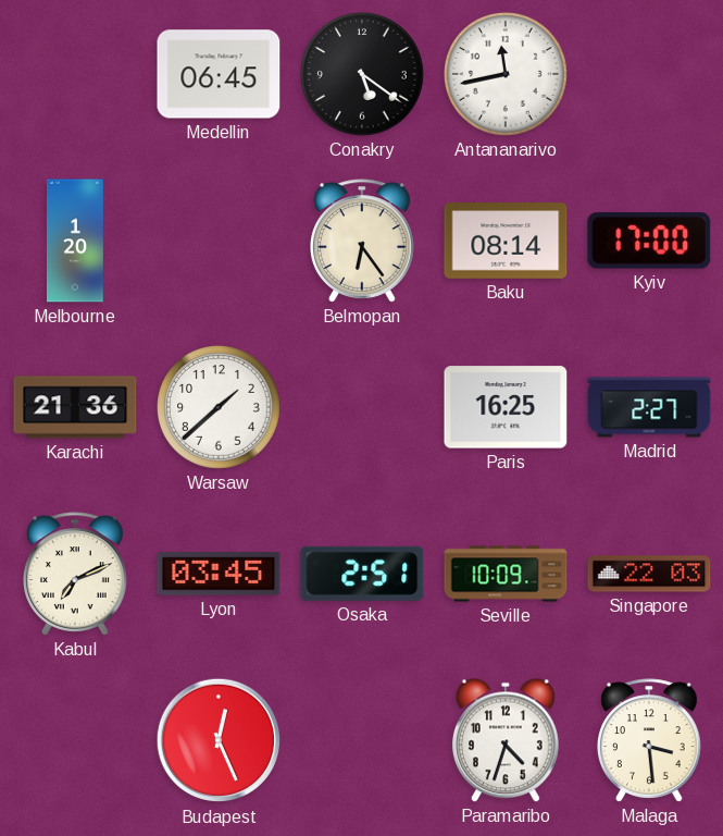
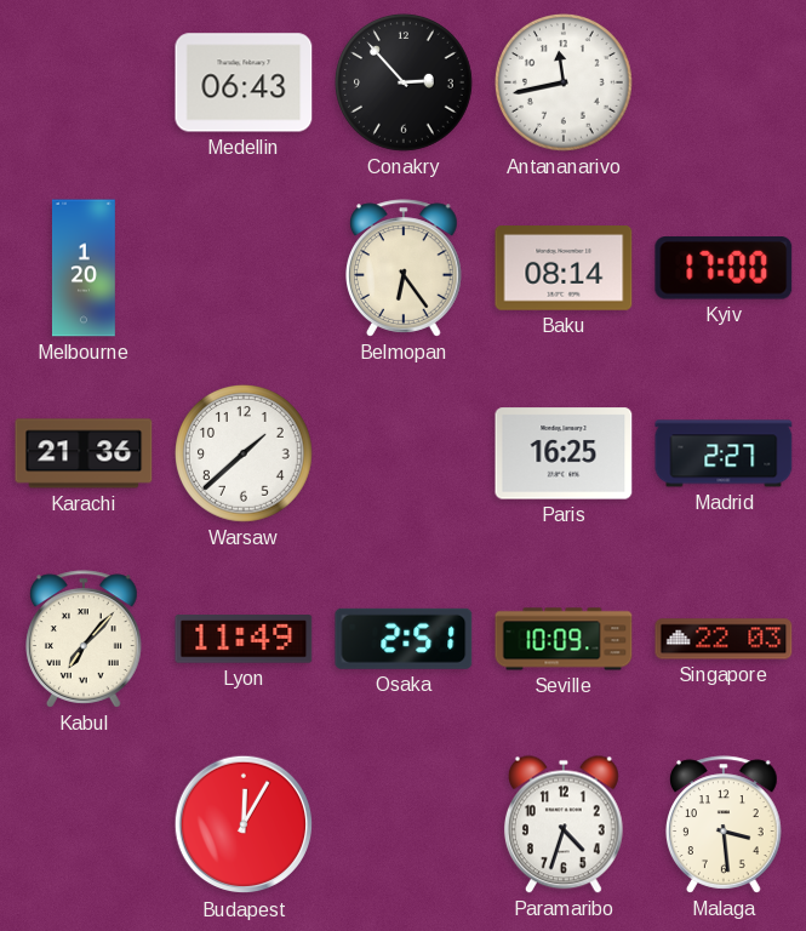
Medellin: 06:45 -> 06:43
Conakry: 5:21 -> 2:53
Kabul: 7:11 -> 7:07
Lyon: 03:45 -> 11:49
Budapest: 12:26 -> 12:05
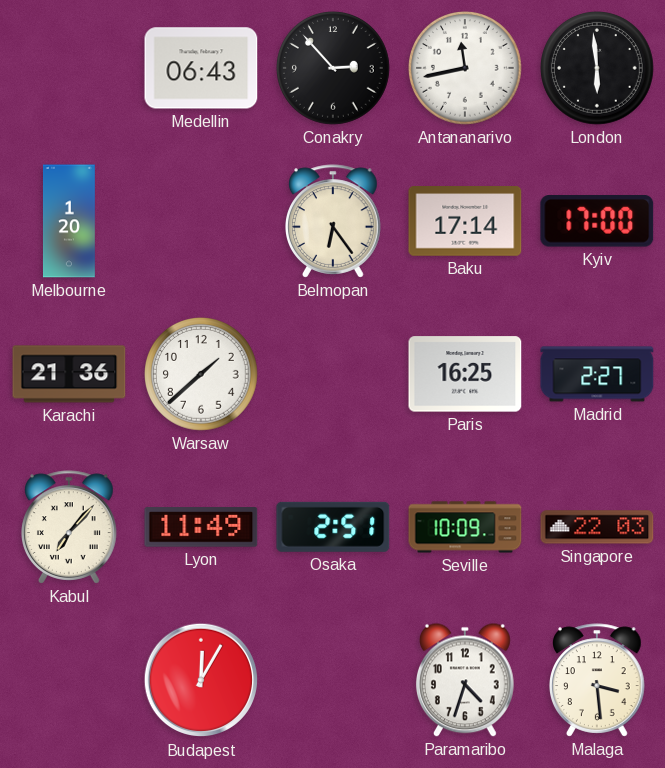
London: none -> 5:59
Baku: 08:14 -> 17:14
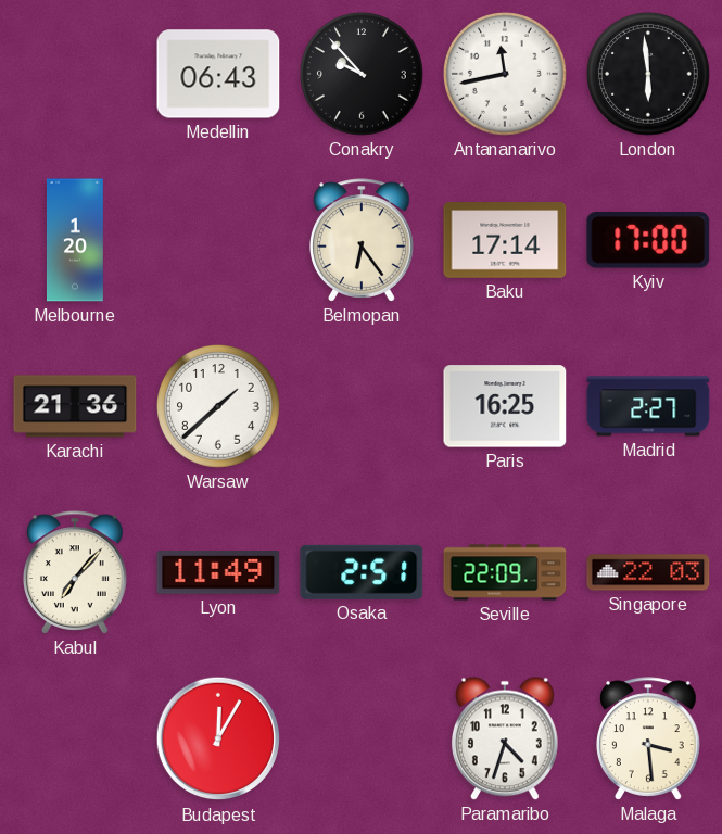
Conakry: 2:53 -> 9:53
Seville: 10:09 -> 22:09
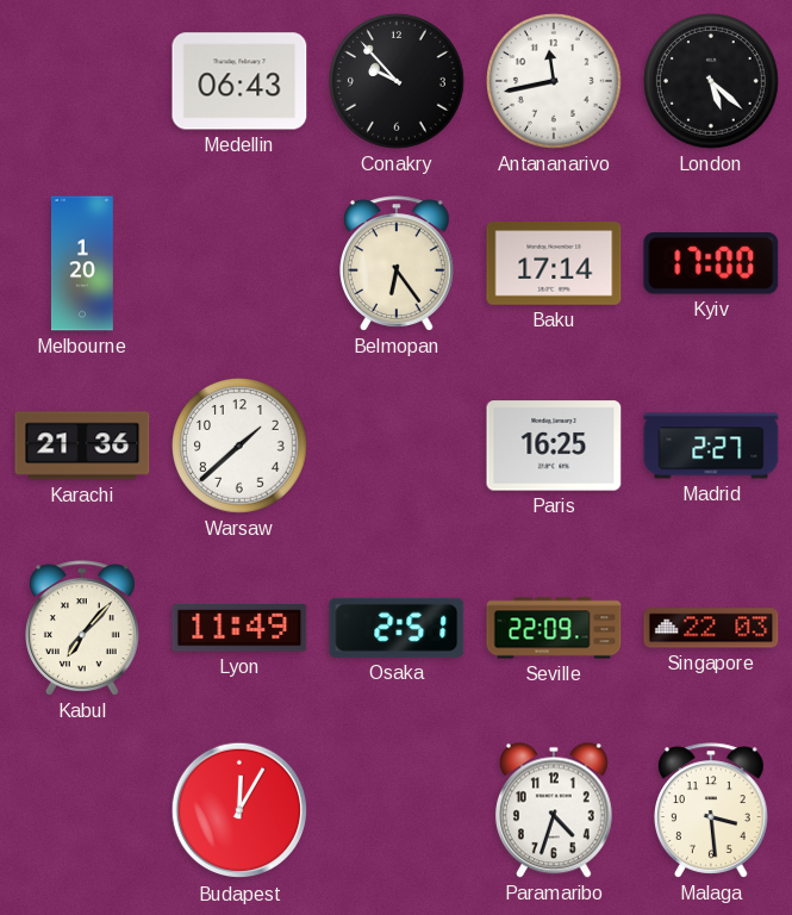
London: 5:59 -> 5:22
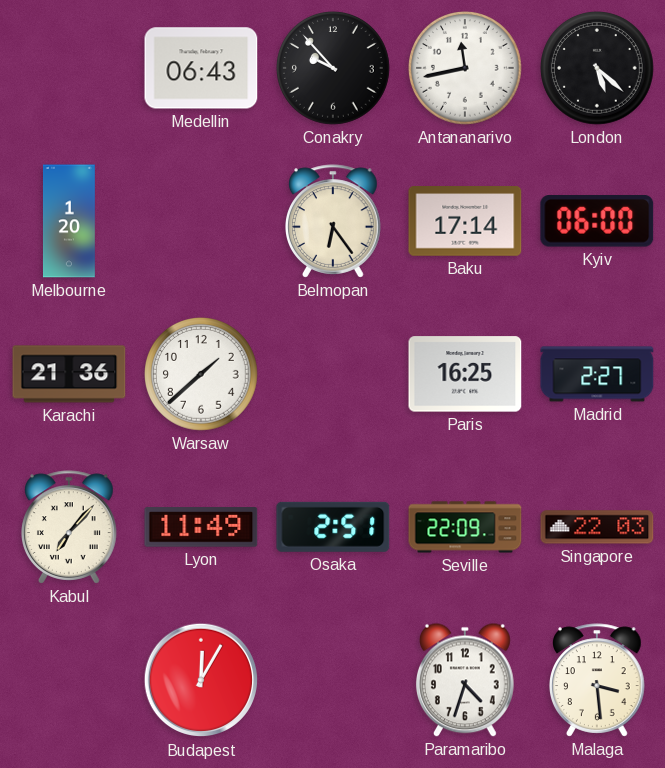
Kyiv: 17:00 -> 06:00
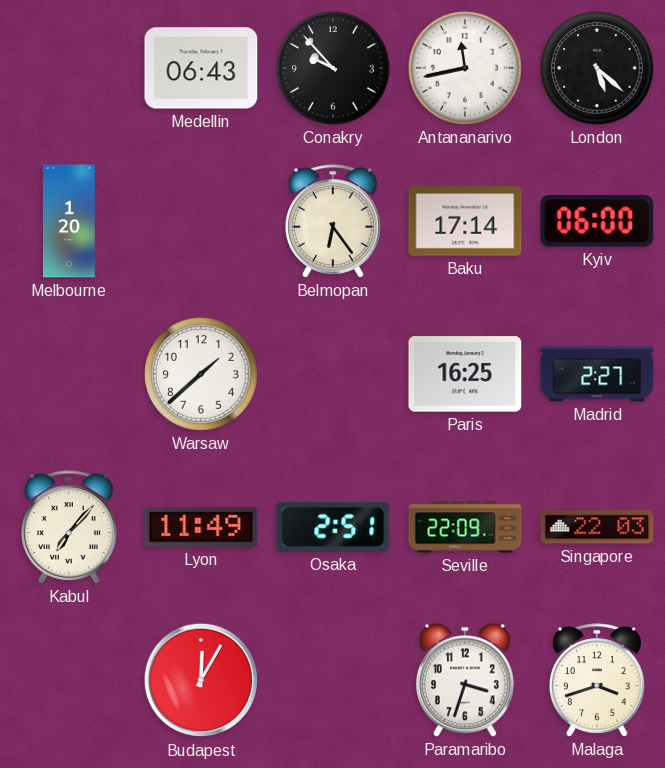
Karachi: 21:36 -> none
Paramaribo: 4:33 -> 3:33
Malaga: 3:29 -> 3:42
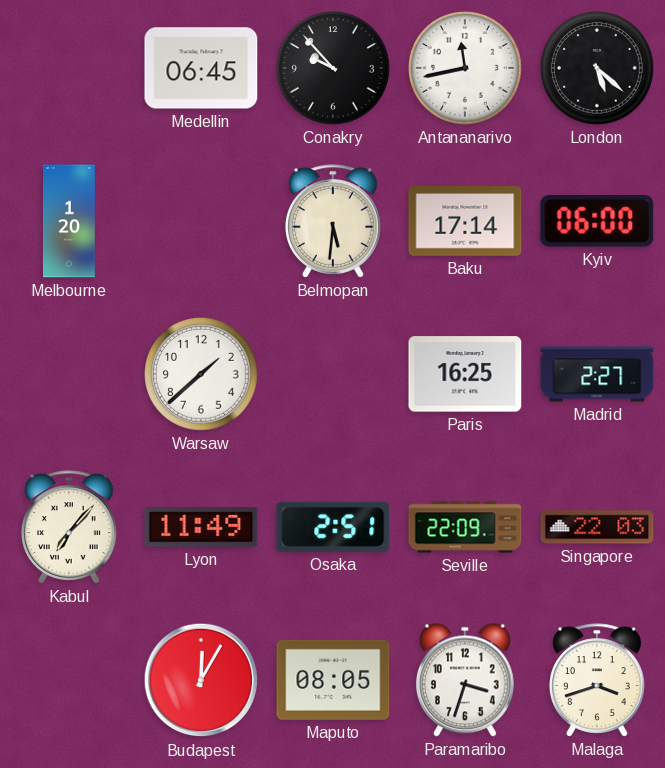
Medellin: 06:43 -> 06:45
Belmopan: 6:24 -> 5:31
Maputo: none -> 08:05
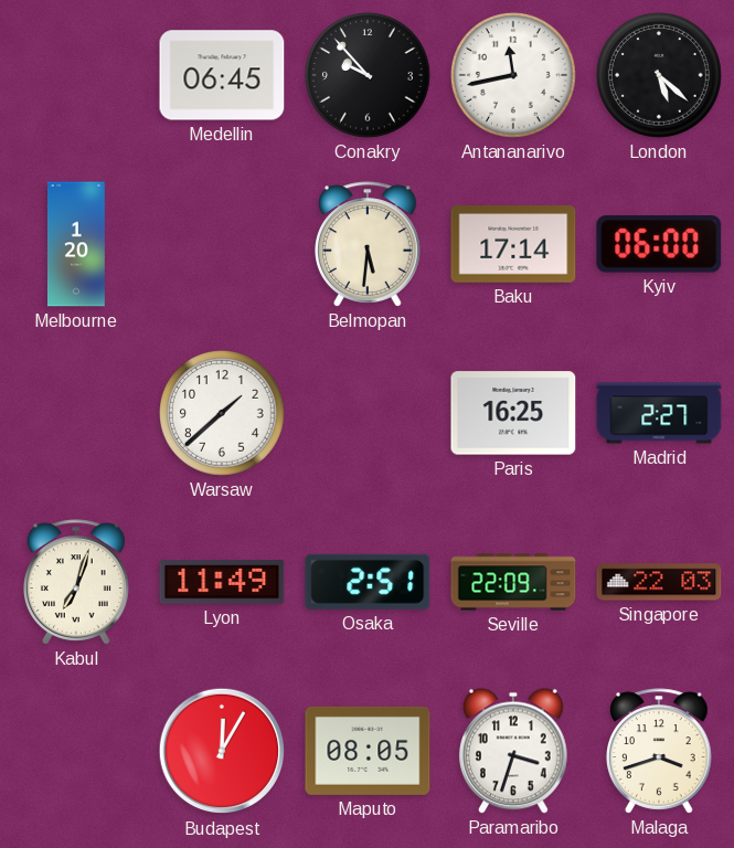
Kabul: 7:07 -> 7:03
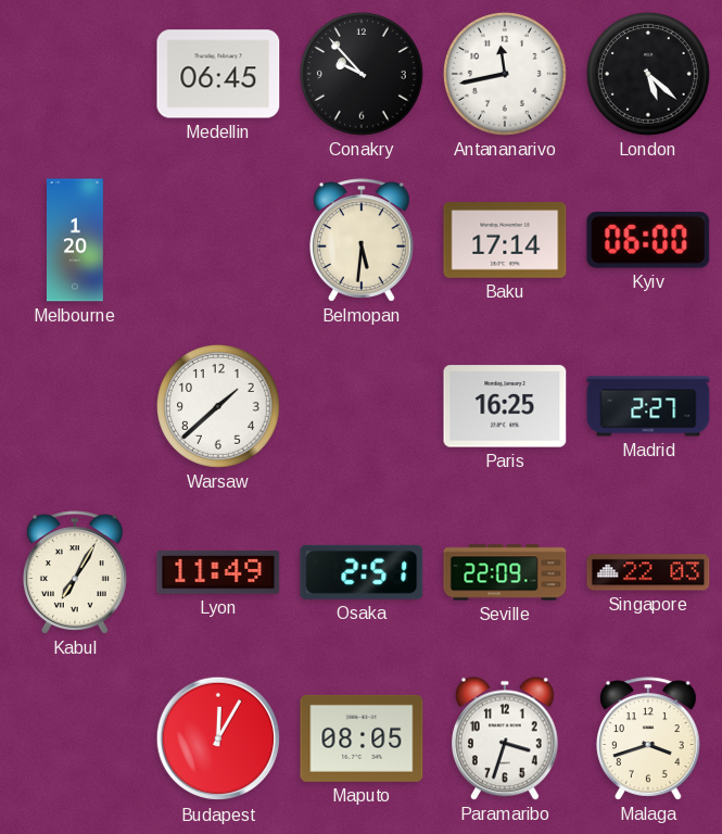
Kabul: 7:03 -> 7:05
